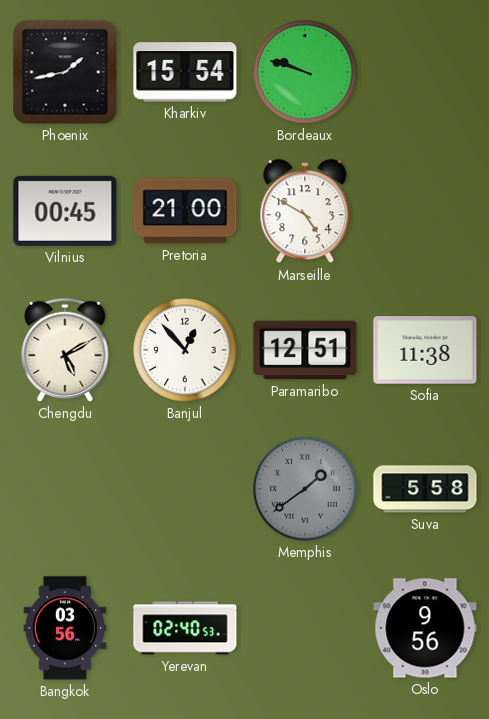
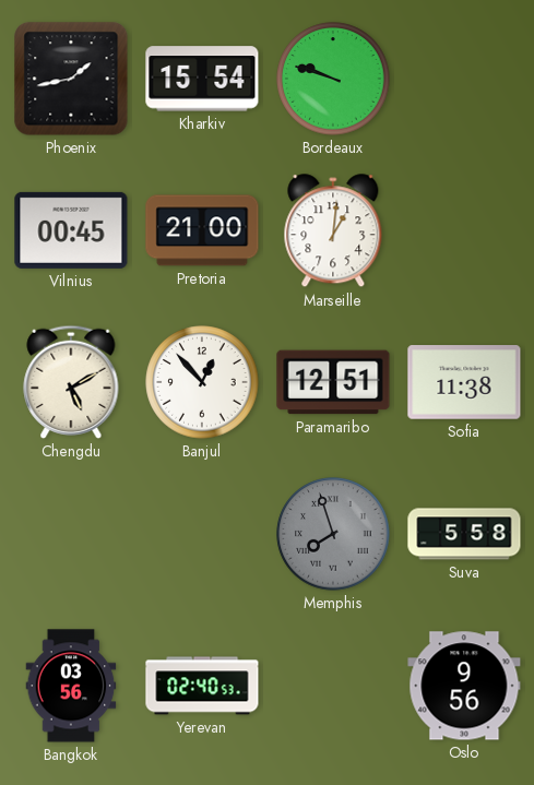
Marseille: 4:50 -> 1:01
Memphis: 1:39 -> 7:57
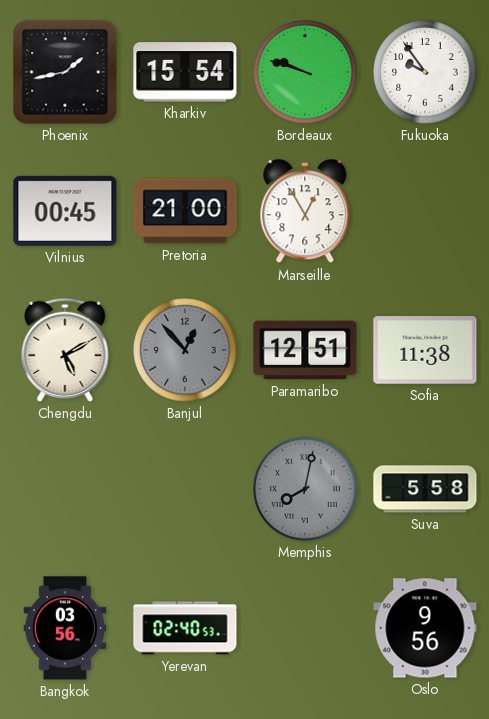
Fukuoka: none -> 9:54
Marseille: 1:01 -> 12:55
Banjul dial: white -> grey
Memphis: 7:57 -> 8:02
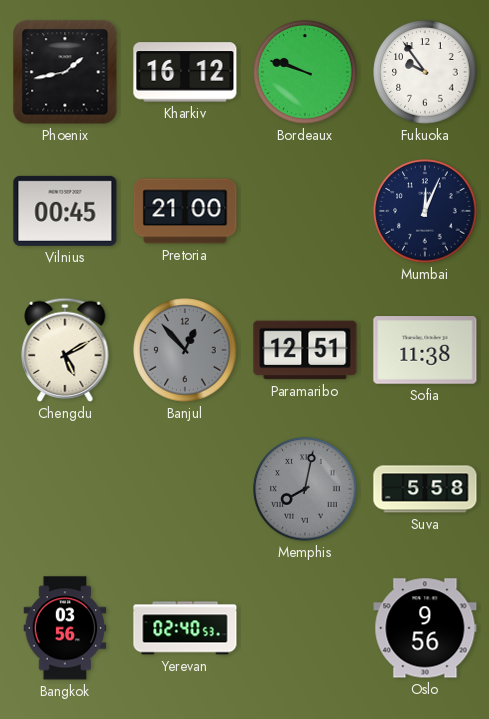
Kharkiv: 15:54 -> 16:12
Marseille: 12:55 -> none
Mumbai: none -> 12:04
